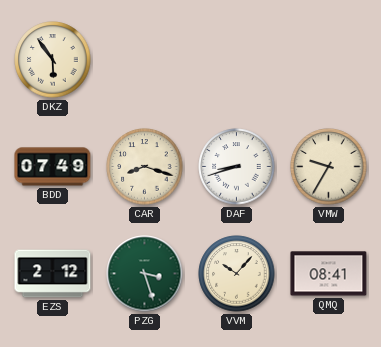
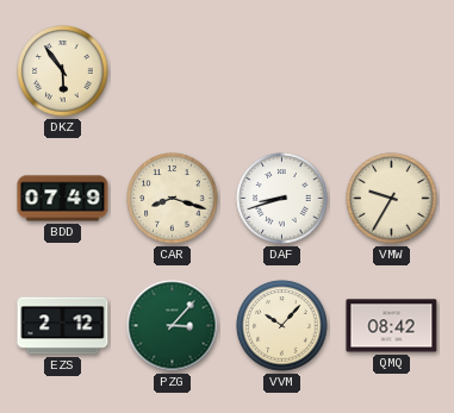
PZG: 3:27 -> 3:07
QMQ: 08:41 -> 08:42
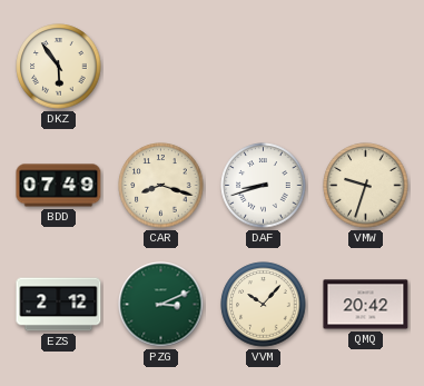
VMW: 9:35 -> 9:33
PZG: 3:07 -> 3:11
QMQ: 08:42 -> 20:42
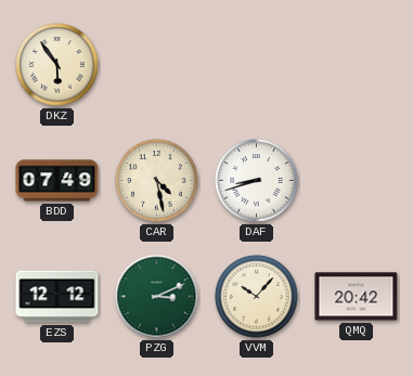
CAR: 8:18 -> 4:28
VMW: 9:33 -> none
EZS: 2:12 -> 12:12
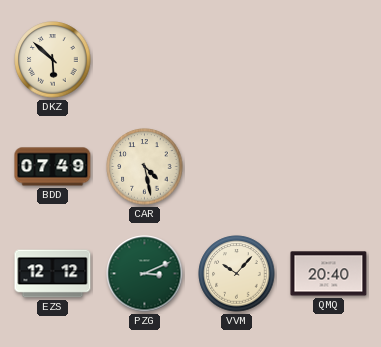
DKZ: 5:54 -> 5:52
DAF: 8:42 -> none
QMQ: 20:42 -> 20:40
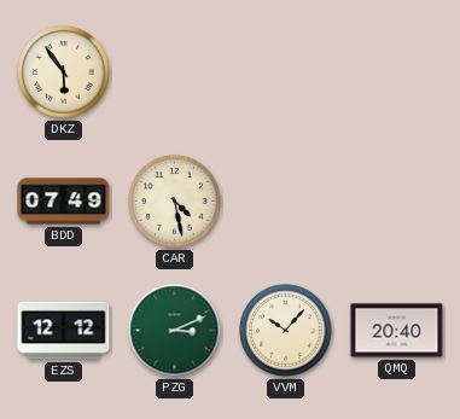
DKZ: 5:52 -> 5:54
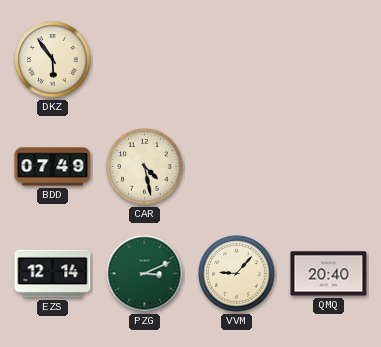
EZS: 12:12 -> 12:14
VVM: 10:07 -> 9:07
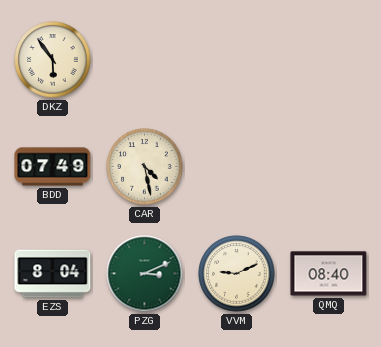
EZS: 12:14 -> 8:04
VVM: 9:07 -> 9:11
QMQ: 20:40 -> 08:40
